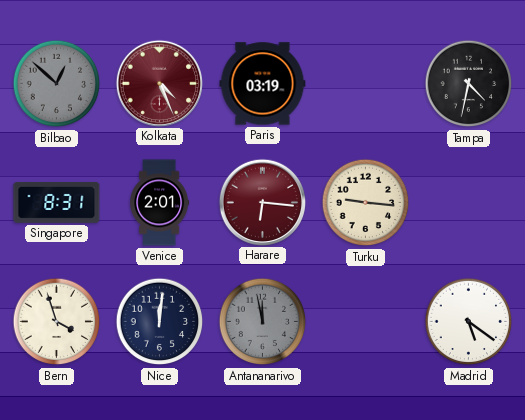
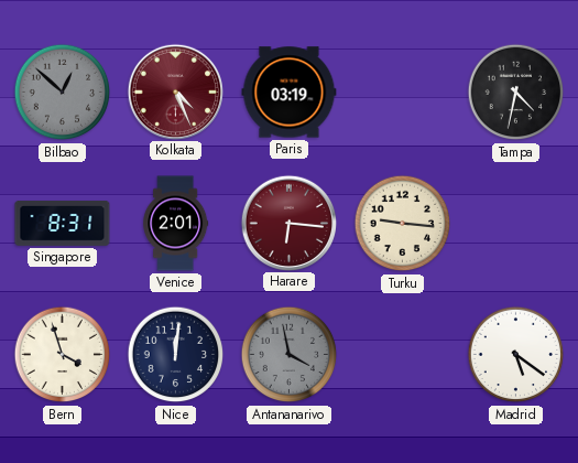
Antananarivo: 11:58 -> 3:58
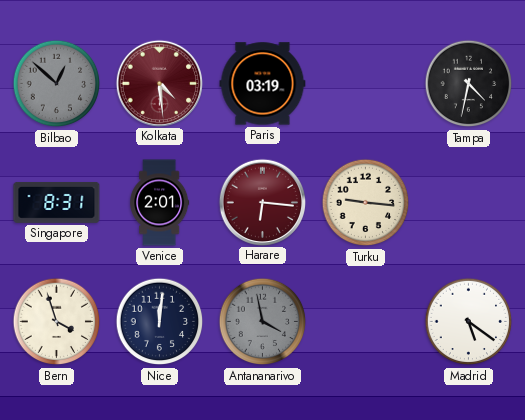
Kolkata: 4:26 -> 4:29
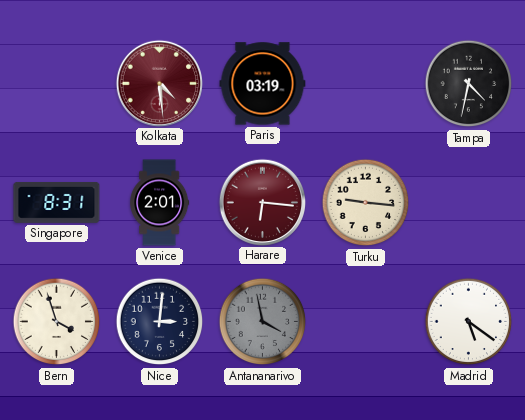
Bilbao: 12:52 -> none
Nice: 12:01 -> 3:01
